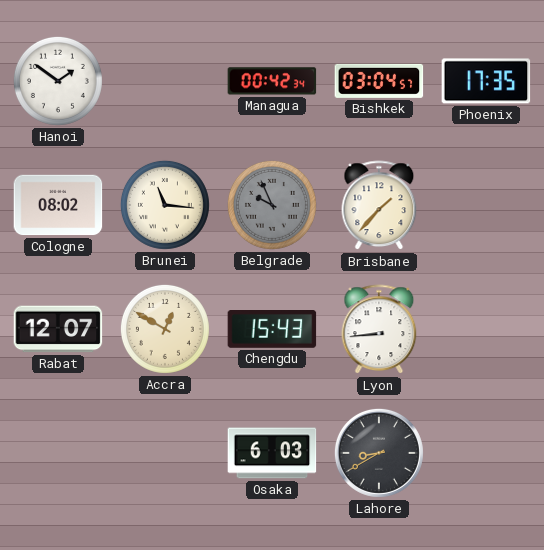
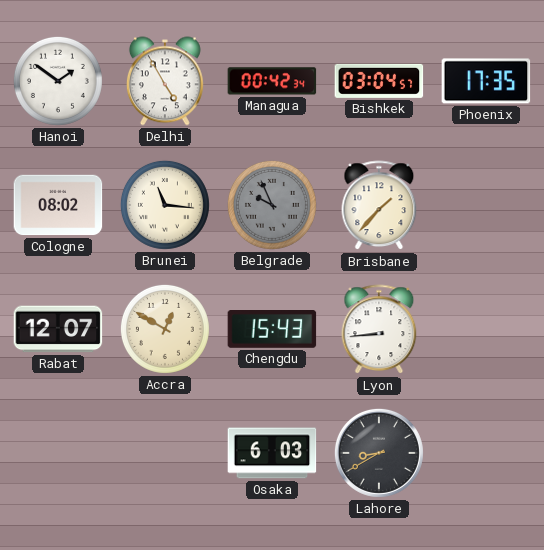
Delhi: none -> 4:55
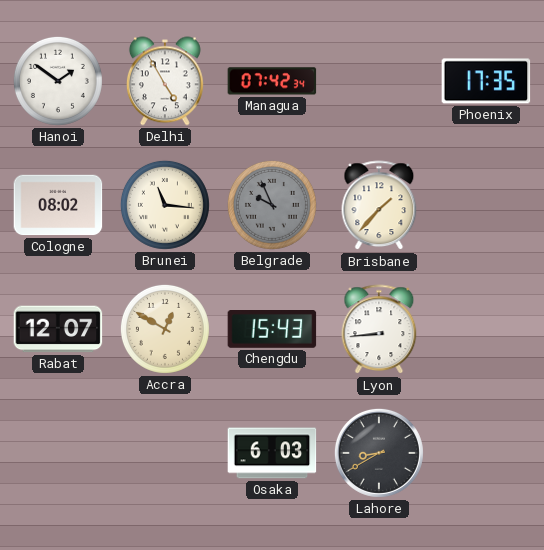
Managua: 00:42 -> 07:42
Bishkek: 03:04 -> none
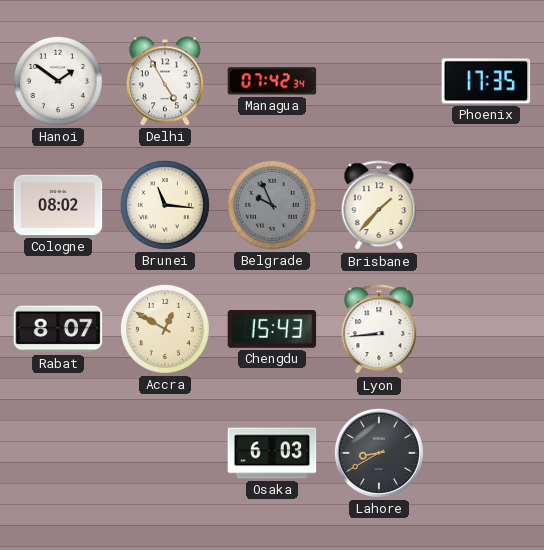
Rabat: 12:07 -> 8:07
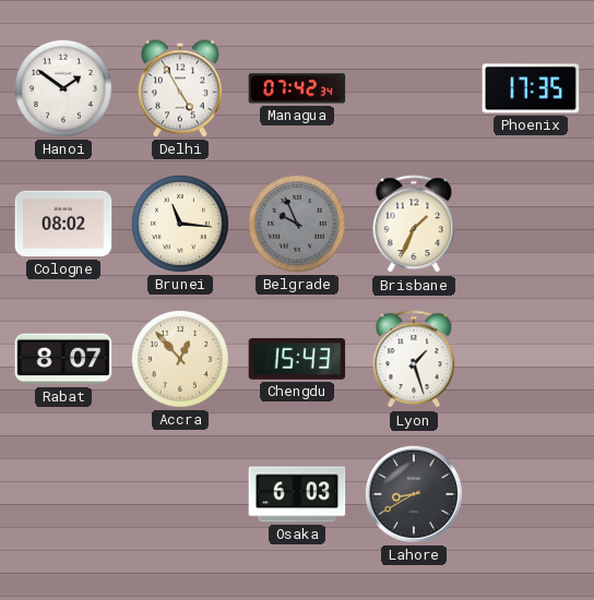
Brisbane: 1:37 -> 1:34
Accra: 12:50 -> 12:53
Lyon: 8:44 -> 1:27
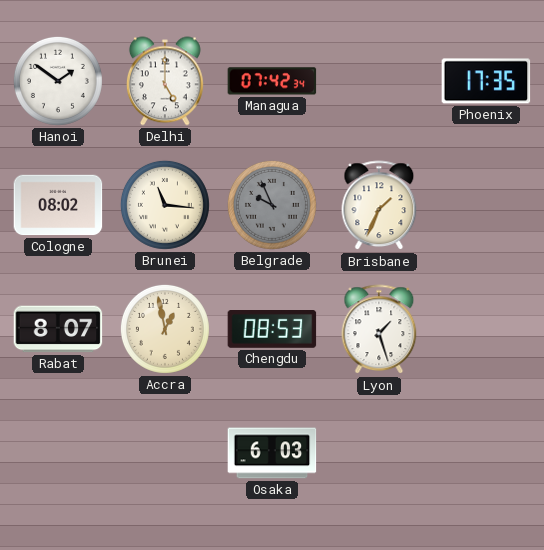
Delhi: 4:55 -> 5:00
Accra: 12:53 -> 12:58
Chengdu: 15:43 -> 08:53
Lahore: 8:40 -> none
